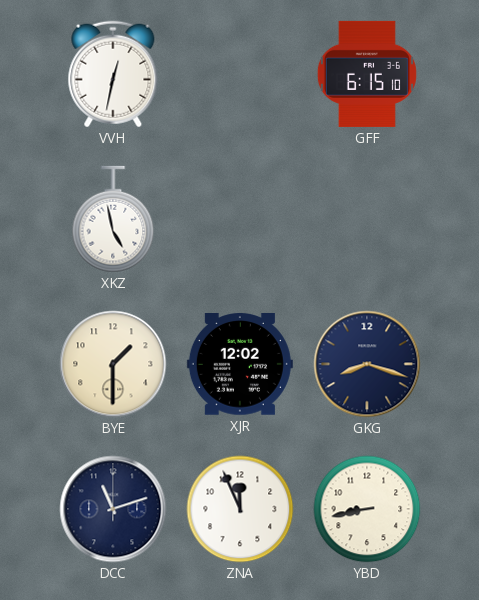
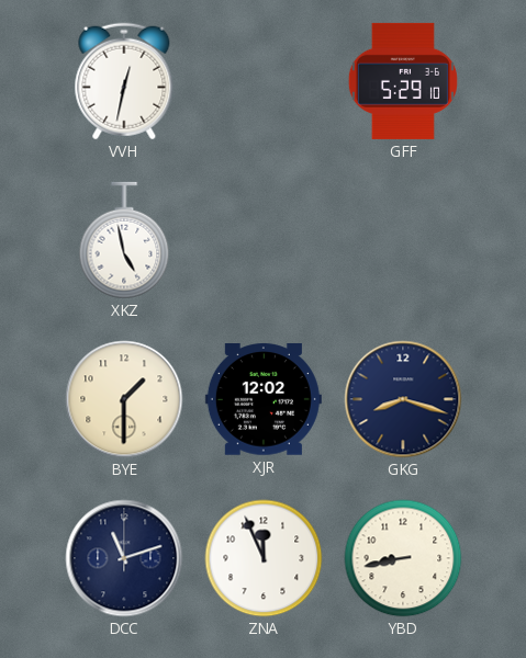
GFF: 6:15 -> 5:29
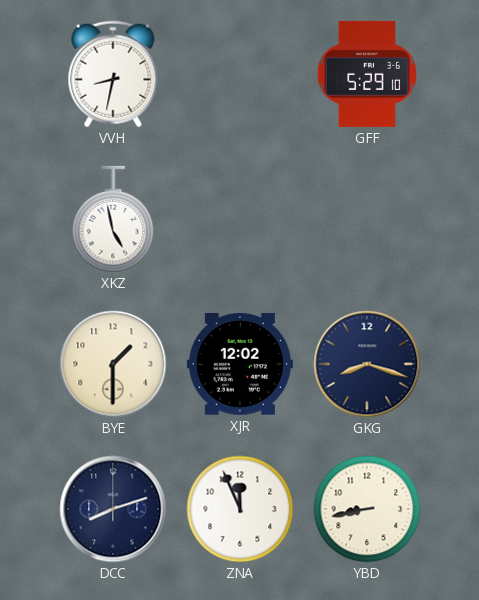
VVH: 12:32 -> 8:32
DCC: 11:12 -> 8:12
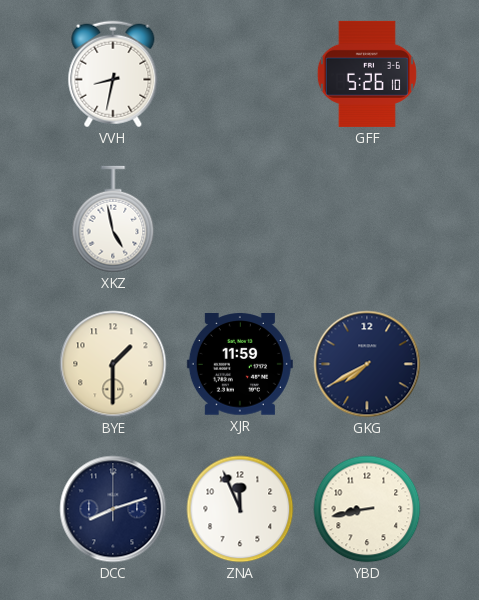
GFF: 5:29 -> 5:26
XJR: 12:02 -> 11:59
GKG: 8:18 -> 7:40
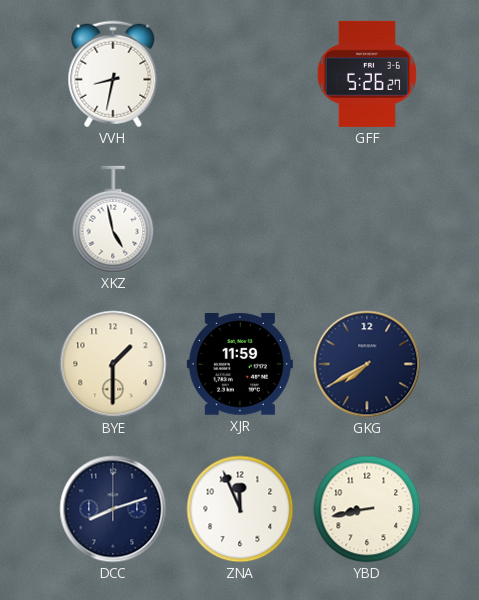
GFF: 5:26:10 -> 5:26:27
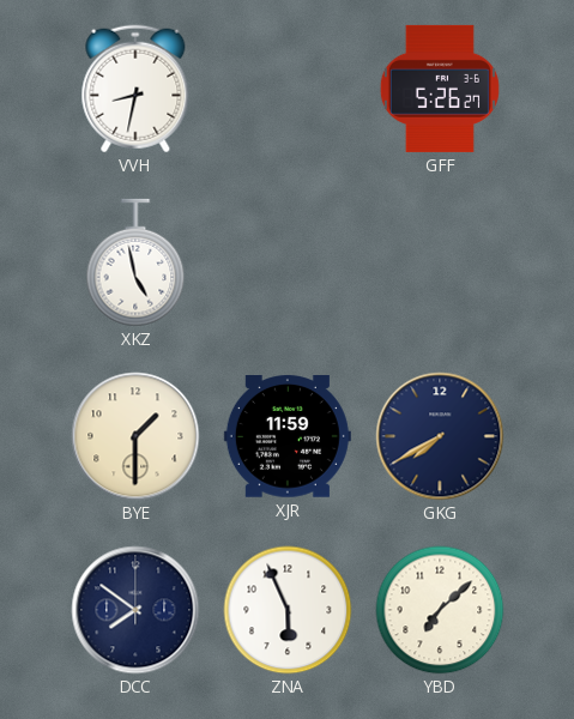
DCC: 8:12 -> 7:51
ZNA: 11:56 -> 5:56
YBD: 8:43 -> 7:08
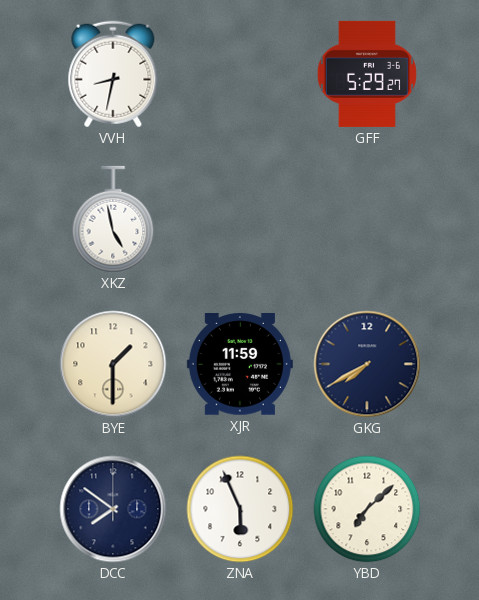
GFF: 5:26 -> 5:29
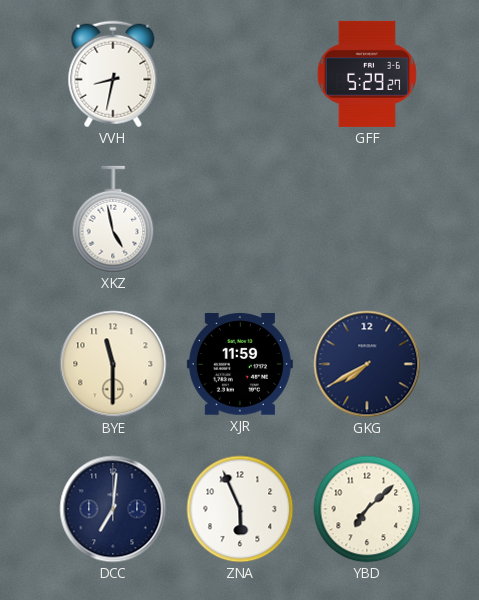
BYE: 1:30 -> 11:30
DCC: 7:51 -> 7:01
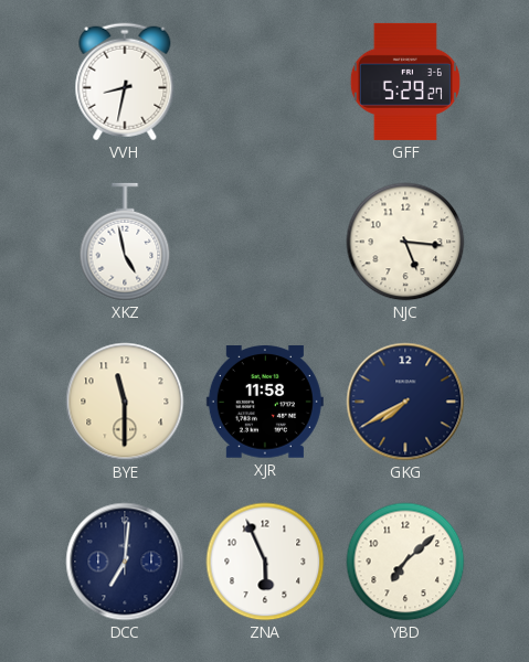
NJC: none -> 5:16
XJR: 11:59 -> 11:58
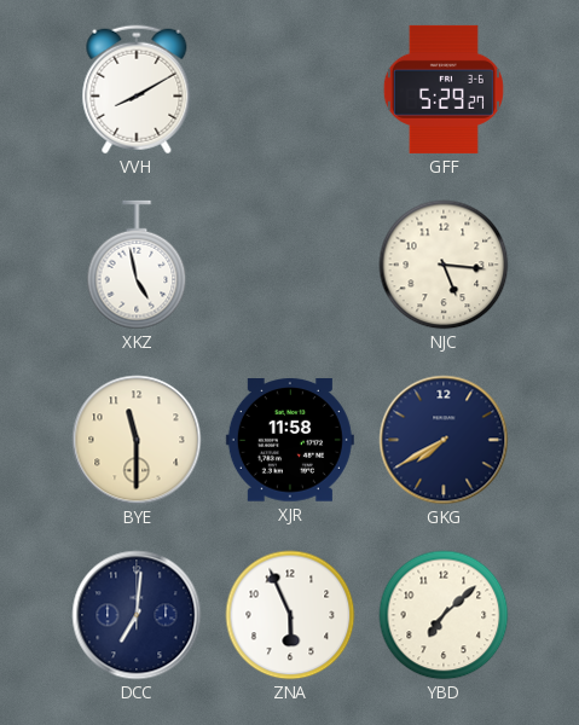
VVH: 8:32 -> 8:10
